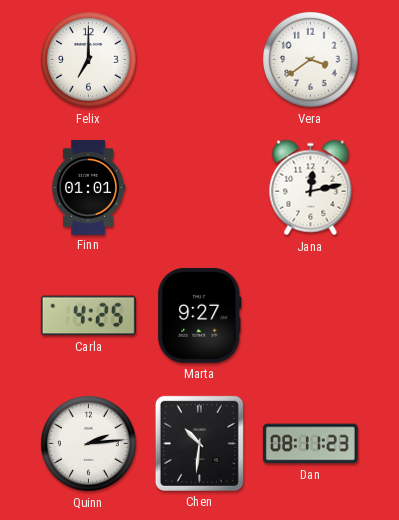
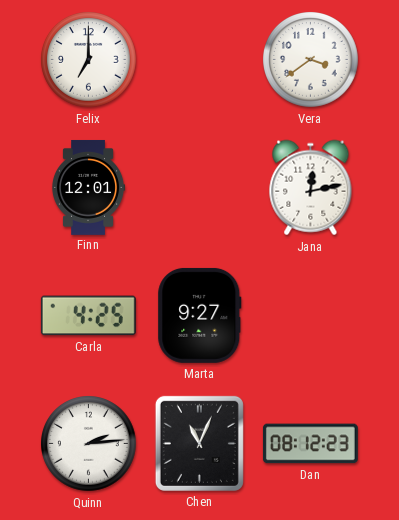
Finn: 01:01 -> 12:01
Chen: 10:31 -> 11:04
Dan: 08:11 -> 08:12
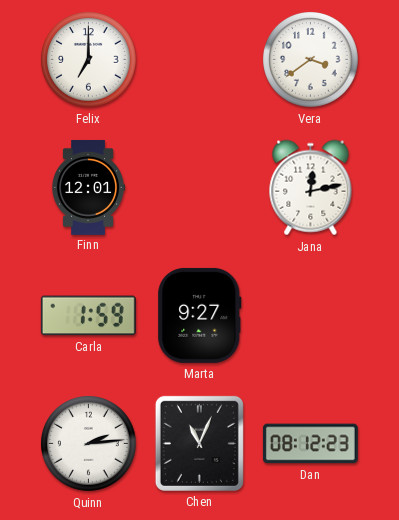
Carla: 4:25 -> 1:59
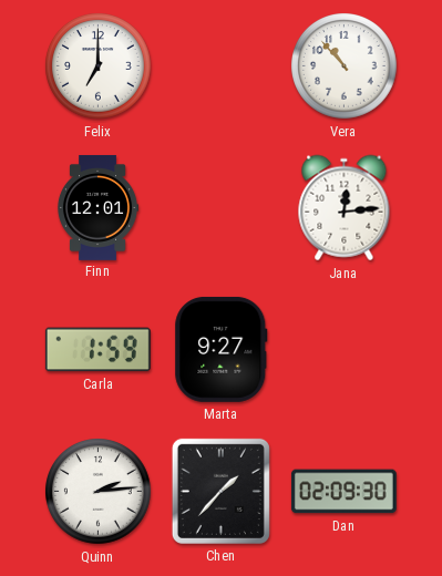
Vera: 3:39 -> 10:53
Jana: 12:13 -> 12:14
Chen: 11:04 -> 1:37
Dan: 08:12 -> 02:09
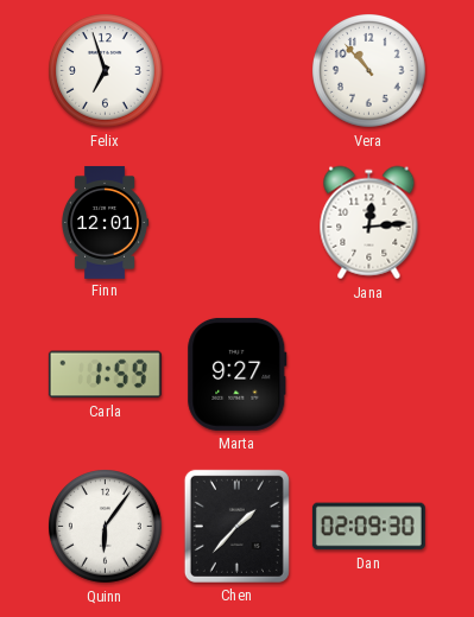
Felix: 7:00 -> 6:57
Quinn: 2:14 -> 6:06
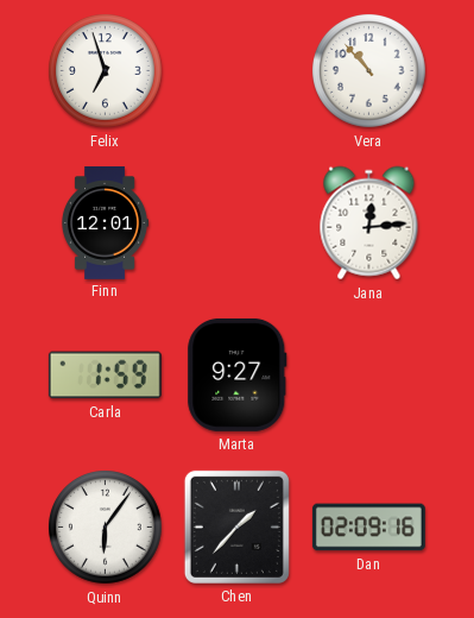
Dan: 02:09:30 -> 02:09:16
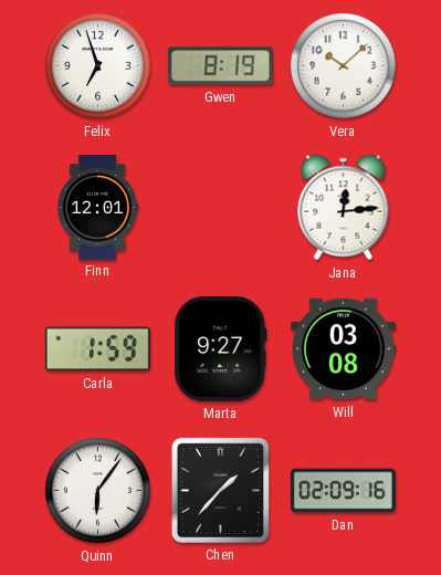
Gwen: none -> 8:19
Vera: 10:53 -> 10:08
Will: none -> 03:08
